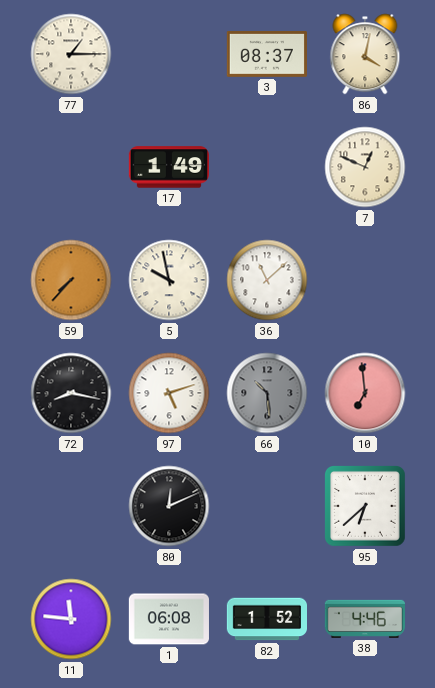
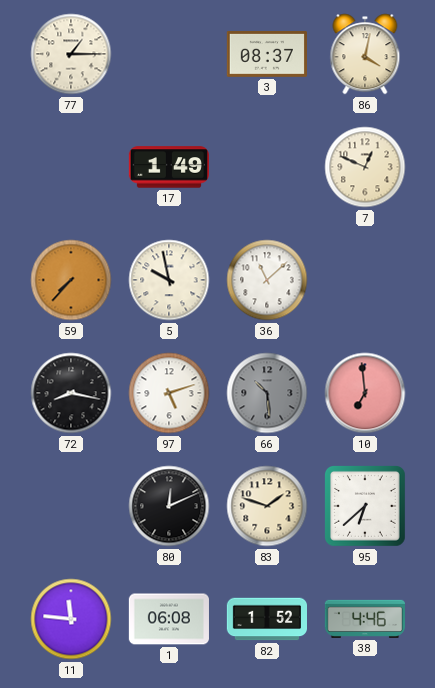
83: none -> 1:48
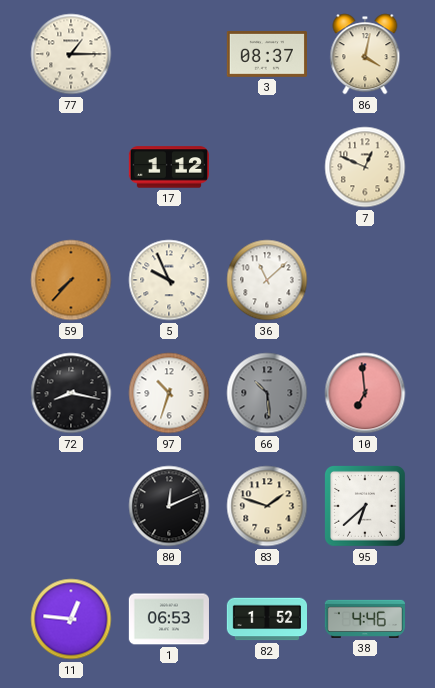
17: 1:49 -> 1:12
5: 9:58 -> 9:56
97: 5:12 -> 10:33
11: 11:46 -> 12:46
1: 06:08 -> 06:53
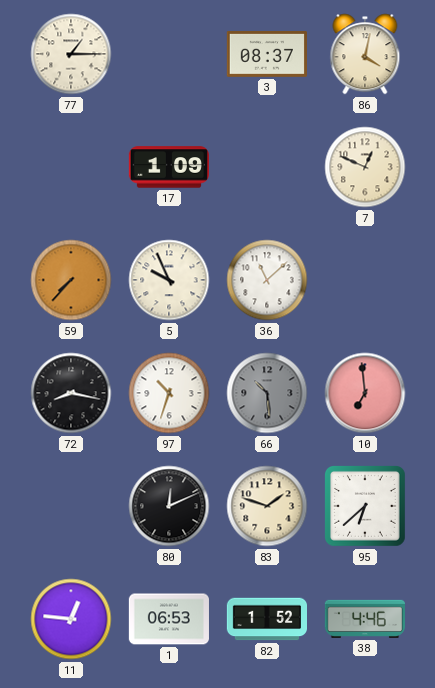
17: 1:12 -> 1:09
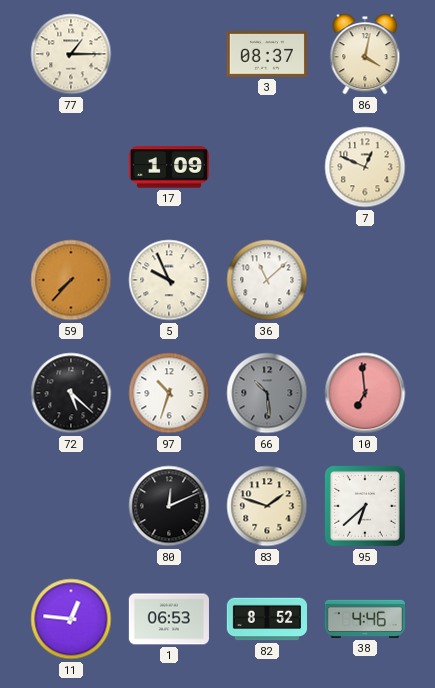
72: 8:17 -> 5:22
82: 1:52 -> 8:52
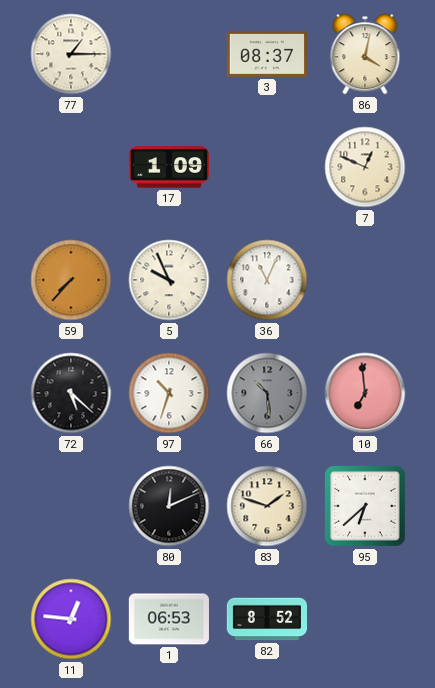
36: 11:08 -> 11:04
38: 4:46 -> none
